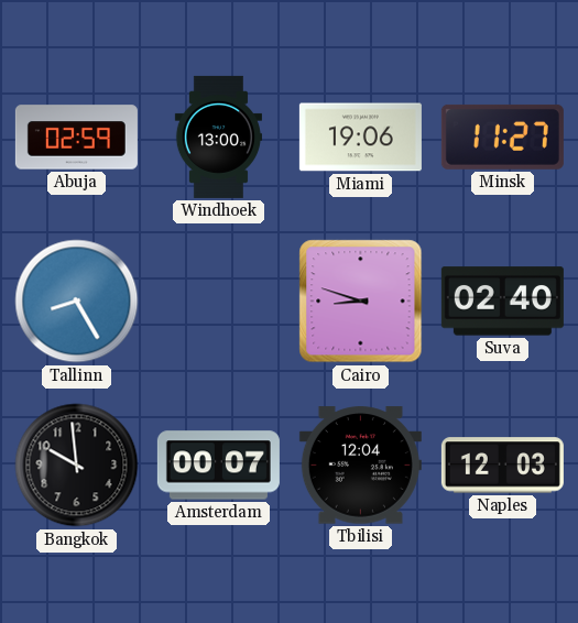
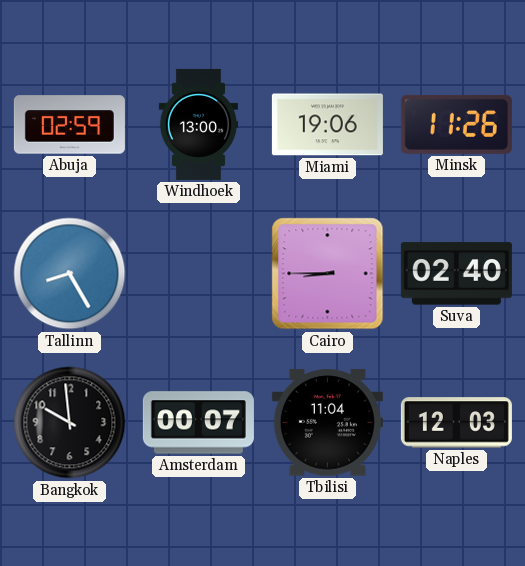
Minsk: 11:27 -> 11:26
Cairo: 8:48 -> 8:45
Tbilisi: 12:04 -> 11:04
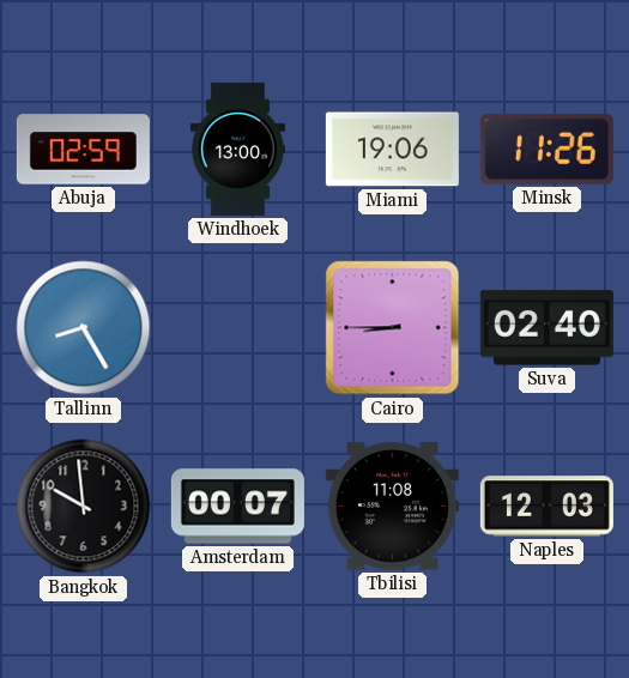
Tbilisi: 11:04 -> 11:08
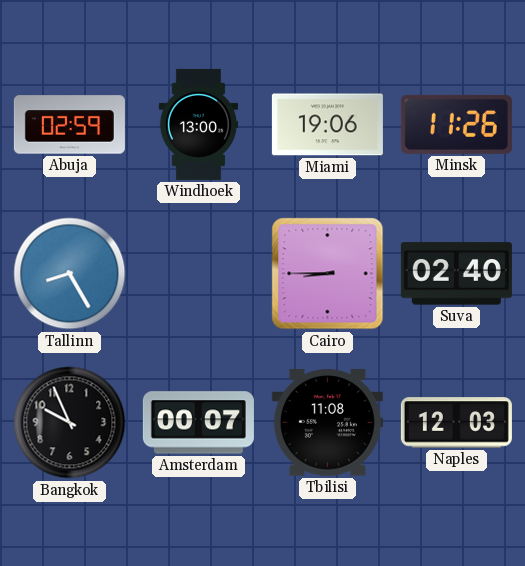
Bangkok: 9:59 -> 9:56
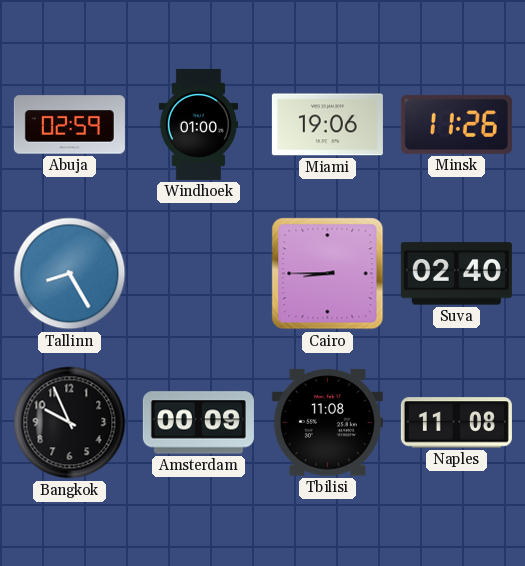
Windhoek: 13:00 -> 01:00
Amsterdam: 00:07 -> 00:09
Naples: 12:03 -> 11:08
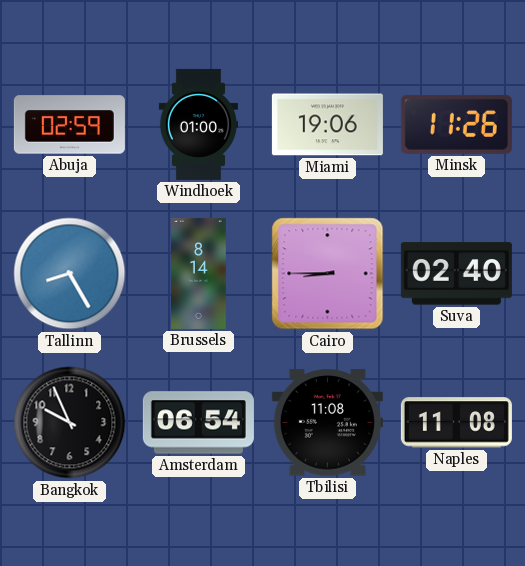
Brussels: none -> 8:14
Amsterdam: 00:09 -> 06:54
